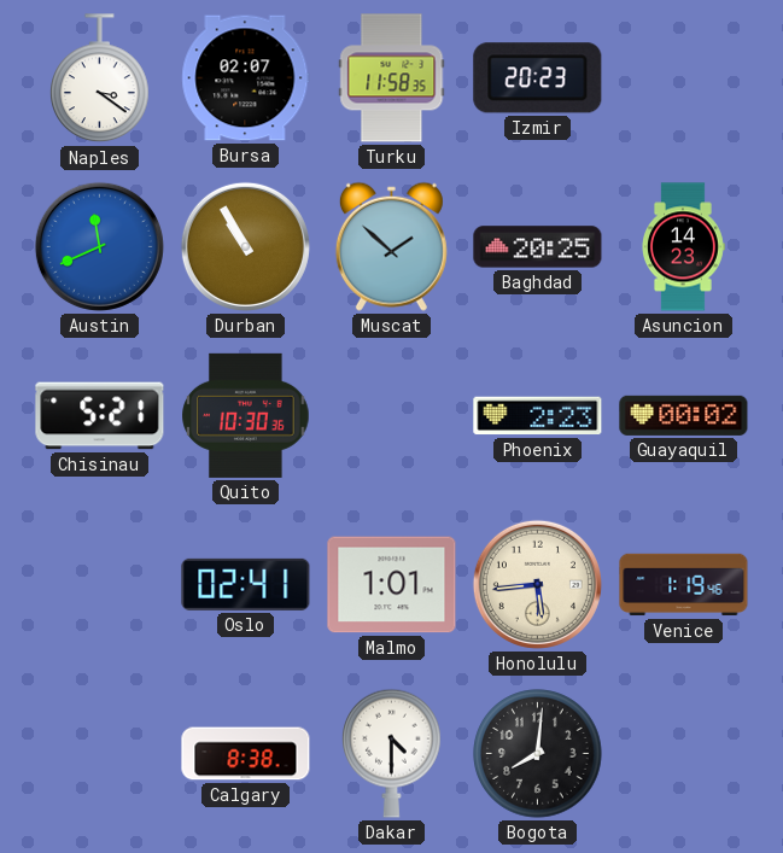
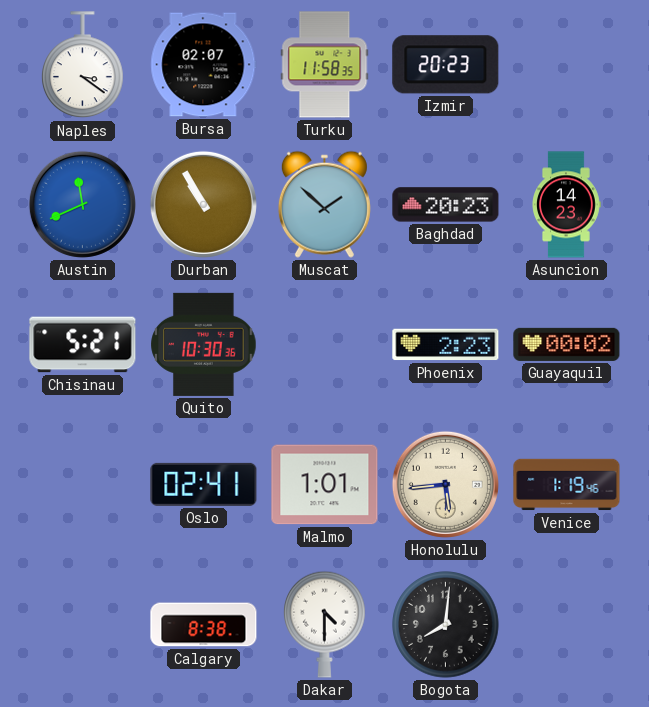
Baghdad: 20:25 -> 20:23
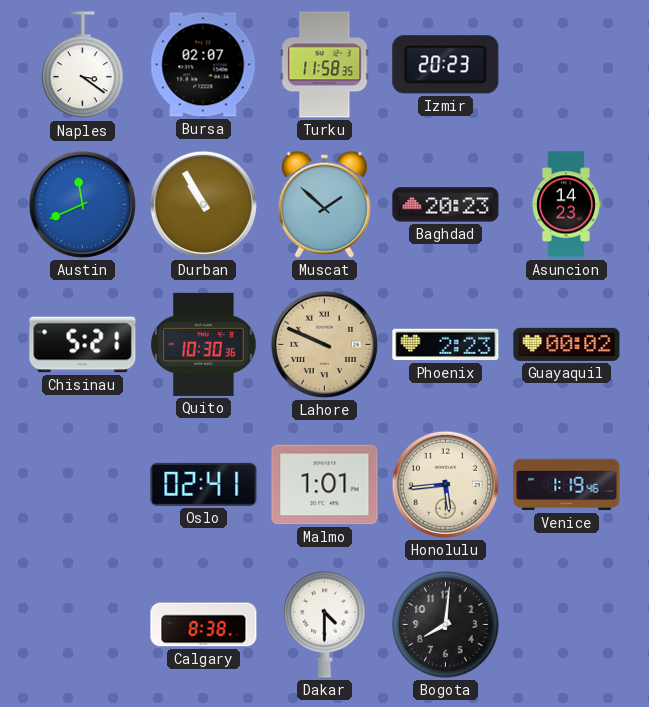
Lahore: none -> 9:49
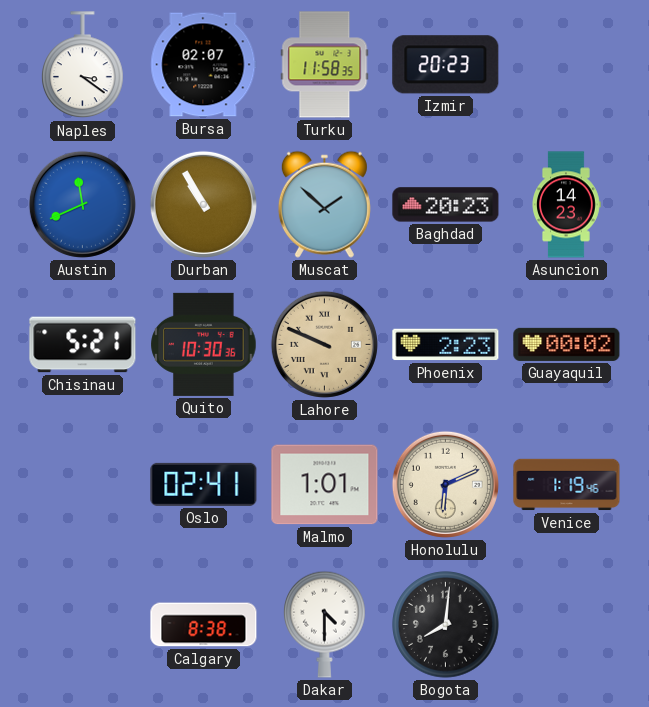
Honolulu: 5:44 -> 6:11
